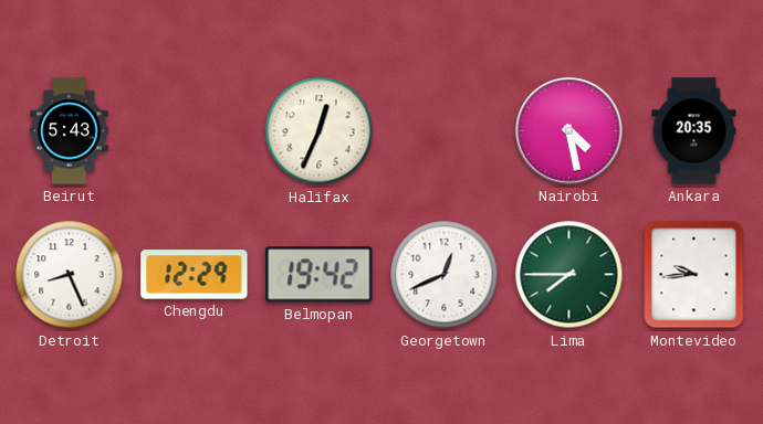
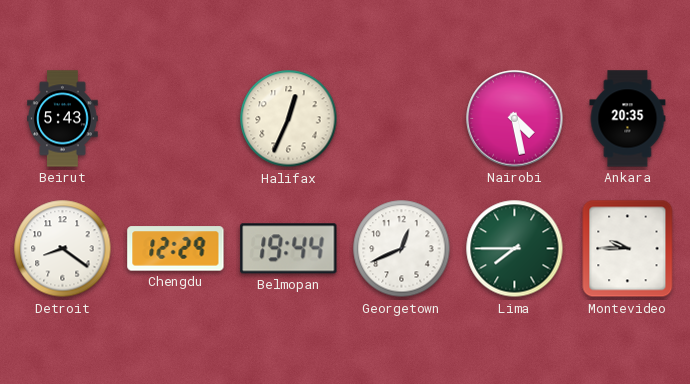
Detroit: 8:26 -> 8:21
Belmopan: 19:42 -> 19:44
Montevideo: 9:44 -> 9:45
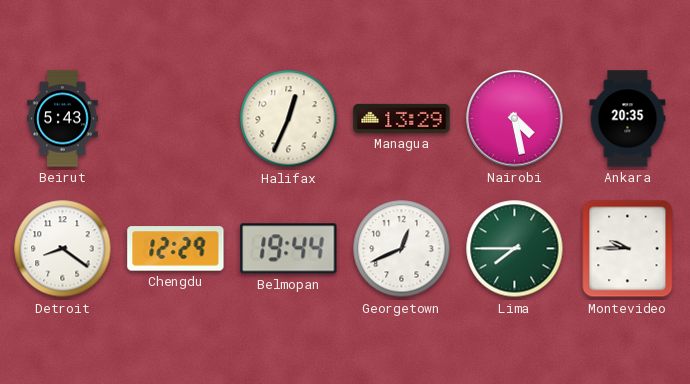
Managua: none -> 13:29
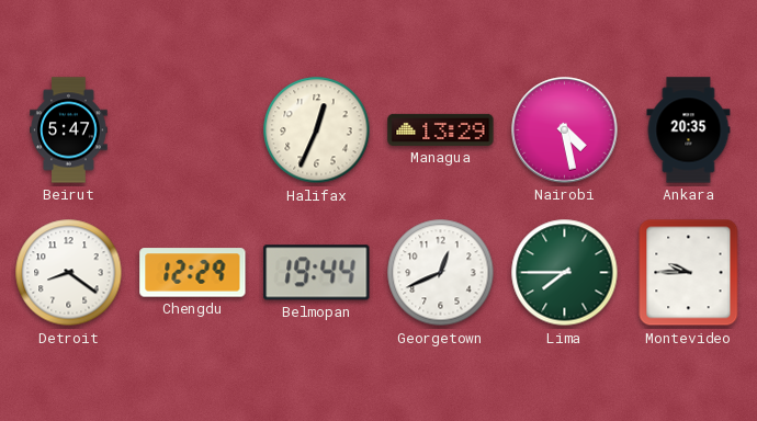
Beirut: 5:43 -> 5:47
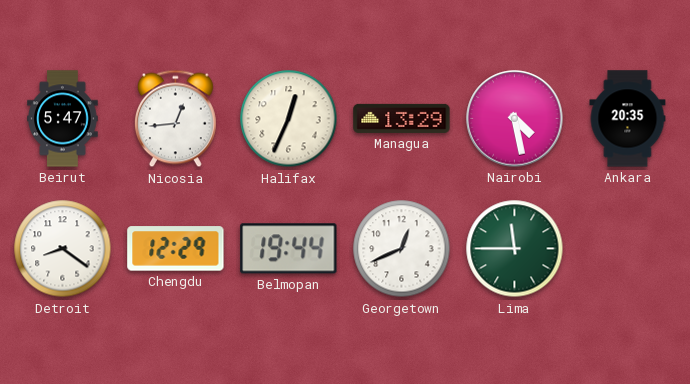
Nicosia: none -> 12:44
Lima: 7:45 -> 11:45
Montevideo: 9:45 -> none
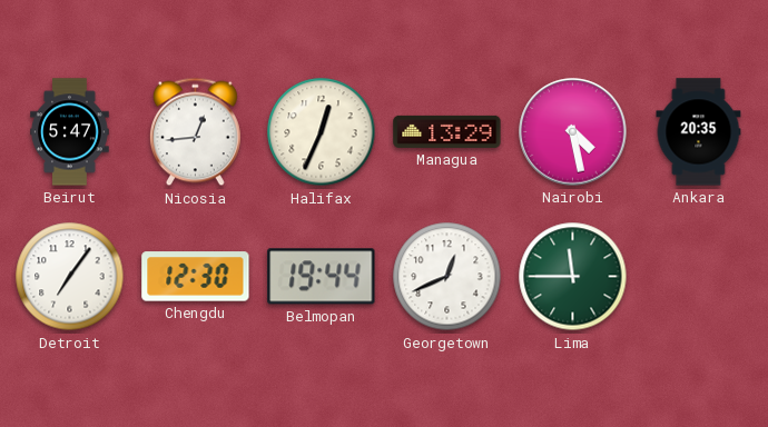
Detroit: 8:21 -> 7:06
Chengdu: 12:29 -> 12:30
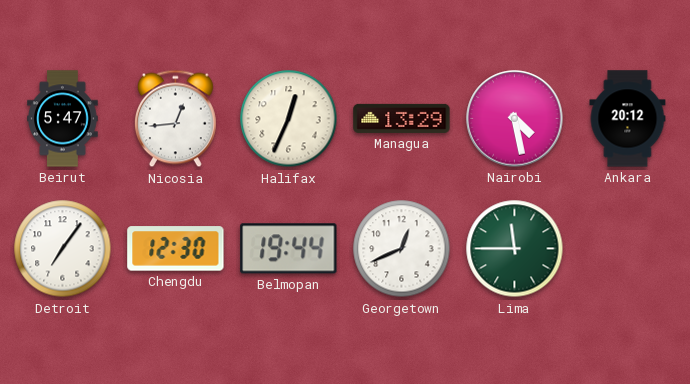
Ankara: 20:35 -> 20:12
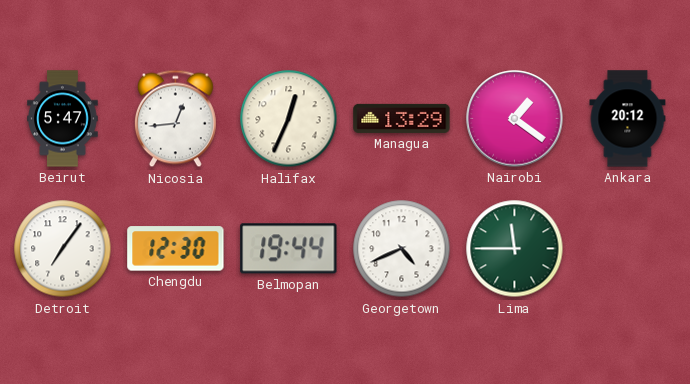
Nairobi: 4:28 -> 1:21
Georgetown: 12:41 -> 4:41
